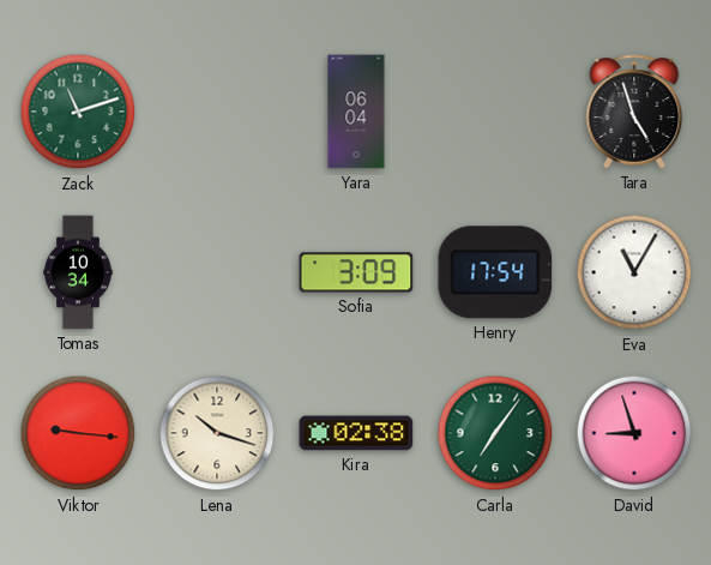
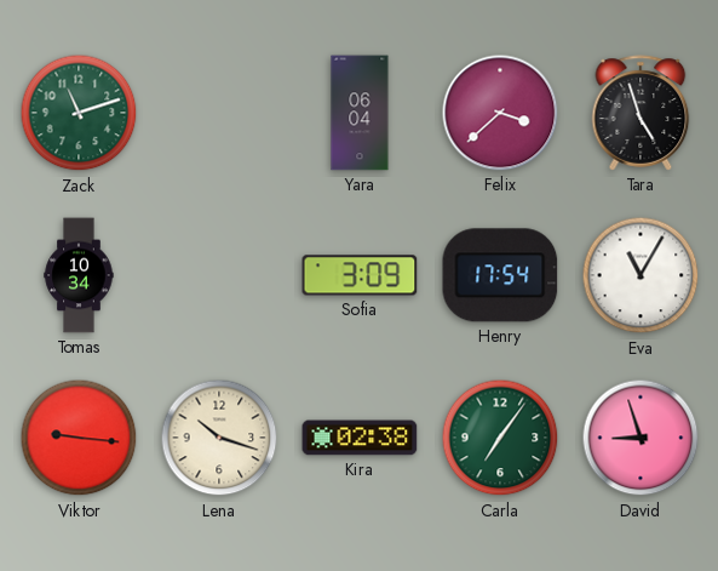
Felix: none -> 3:38
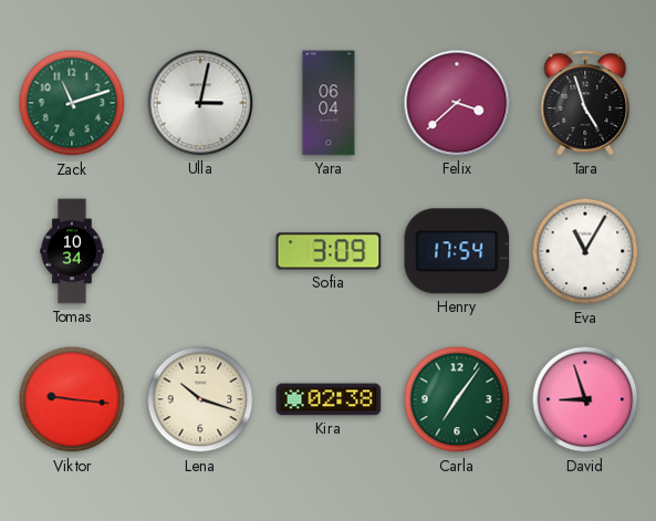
Ulla: none -> 3:02
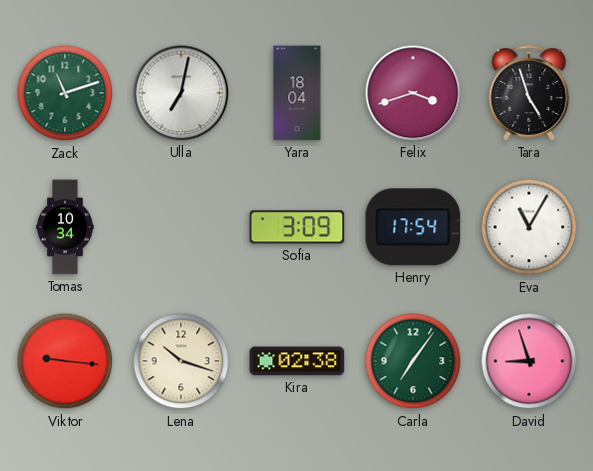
Ulla: 3:02 -> 7:02
Yara: 06:04 -> 18:04
Felix: 3:38 -> 3:42
